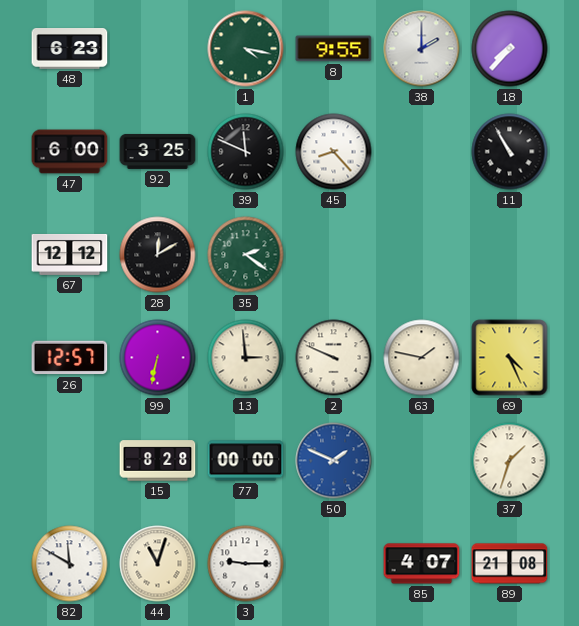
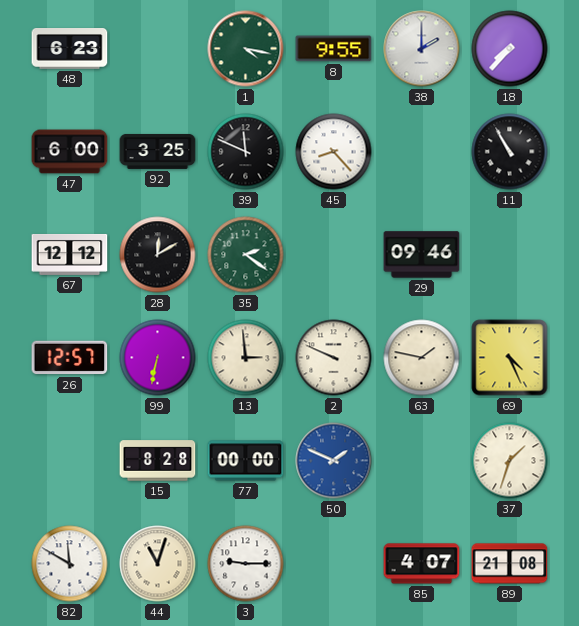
29: none -> 09:46
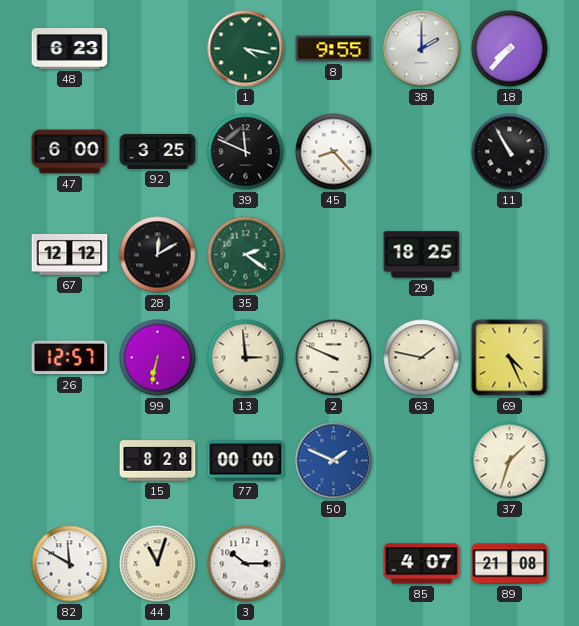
29: 09:46 -> 18:25
3: 9:15 -> 10:15
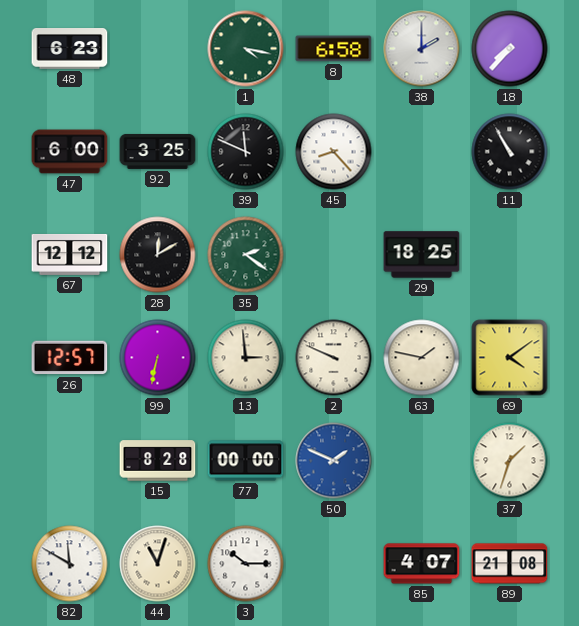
8: 9:55 -> 6:58
69: 4:26 -> 4:09
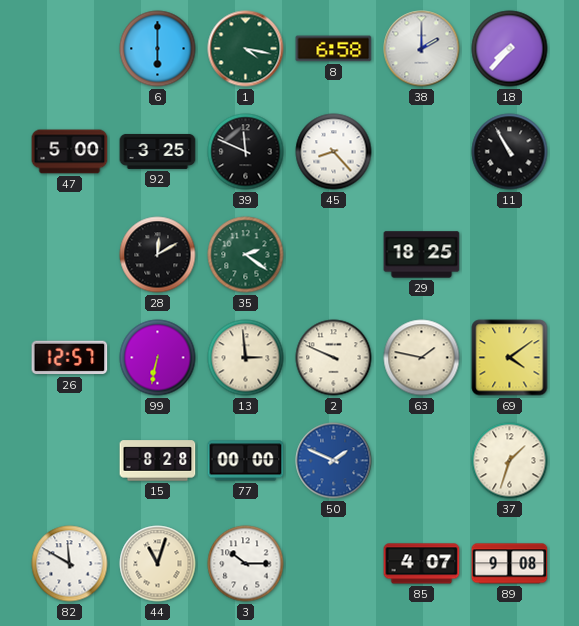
48: 6:23 -> none
6: none -> 6:00
47: 6:00 -> 5:00
67: 12:12 -> none
89: 21:08 -> 9:08
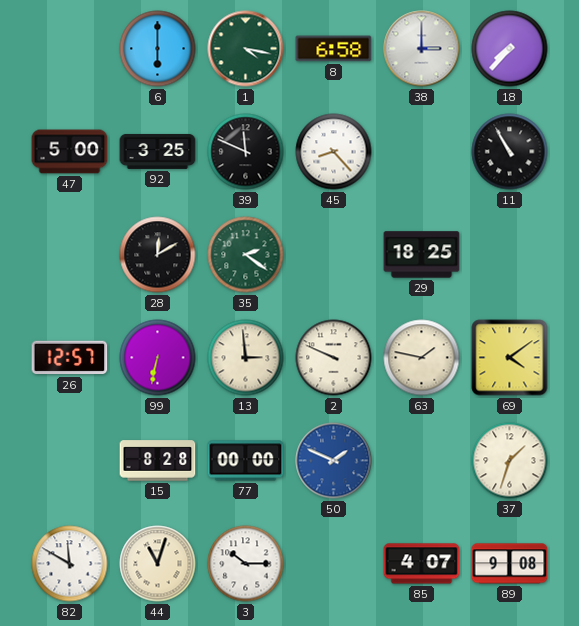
38: 2:00 -> 3:00
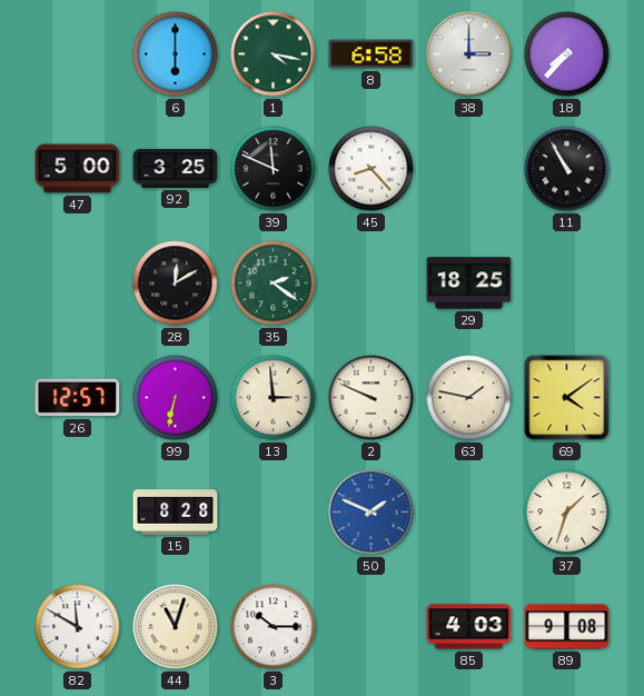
77: 00:00 -> none
85: 4:07 -> 4:03
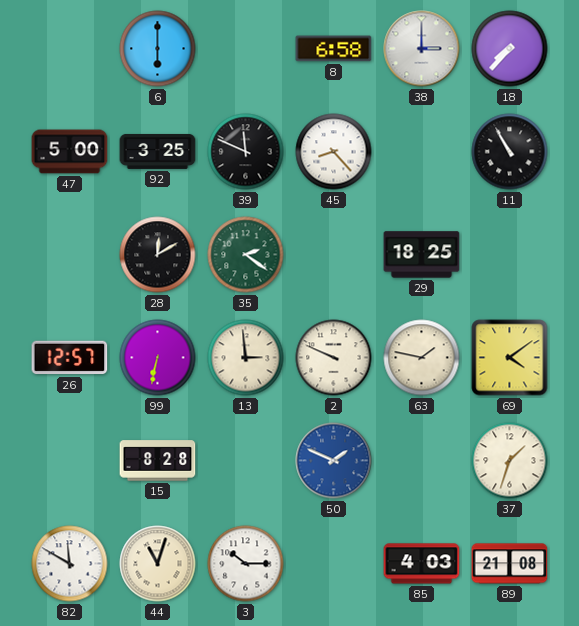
1: 4:17 -> none
89: 9:08 -> 21:08
